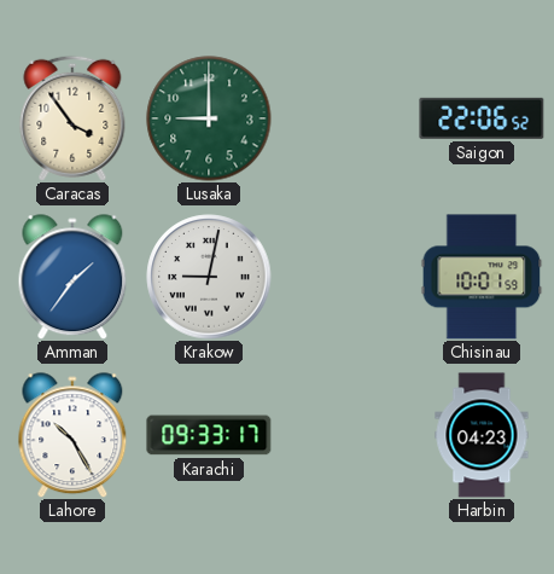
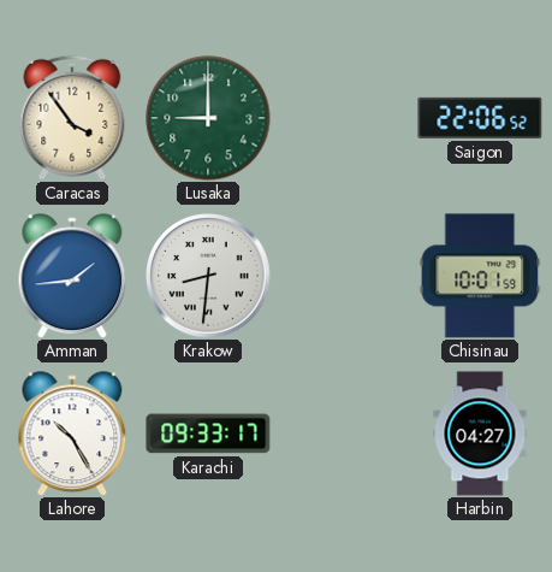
Amman: 1:36 -> 1:44
Krakow: 9:02 -> 8:31
Harbin: 04:23 -> 04:27
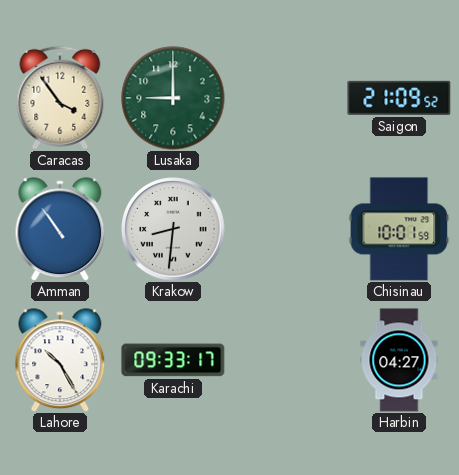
Saigon: 22:06 -> 21:09
Amman: 1:44 -> 10:54
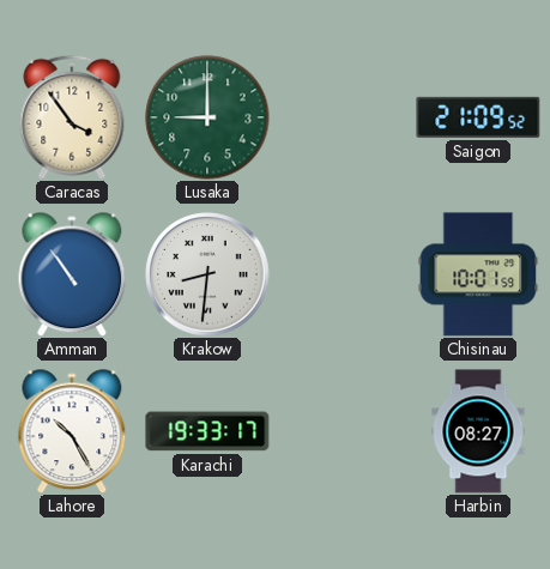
Karachi: 09:33 -> 19:33
Harbin: 04:27 -> 08:27
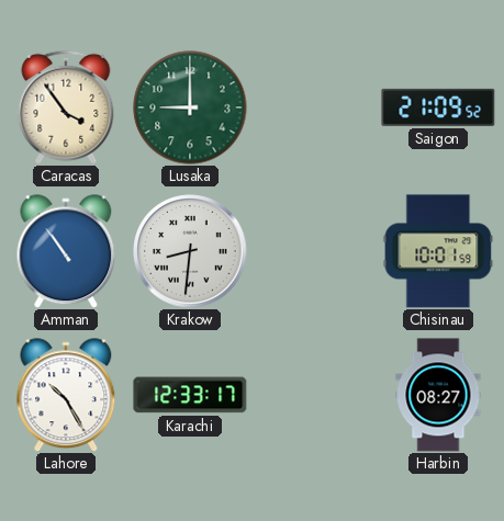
Karachi: 19:33 -> 12:33
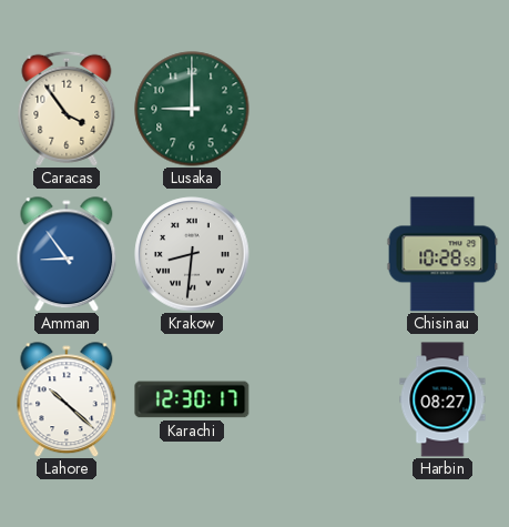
Saigon: 21:09 -> none
Amman: 10:54 -> 8:54
Chisinau: 10:01 -> 10:28
Lahore: 10:25 -> 10:22
Karachi: 12:33 -> 12:30
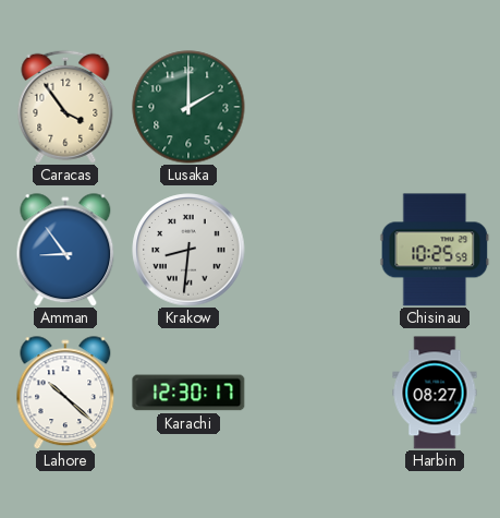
Lusaka: 9:00 -> 2:00
Chisinau: 10:28 -> 10:25
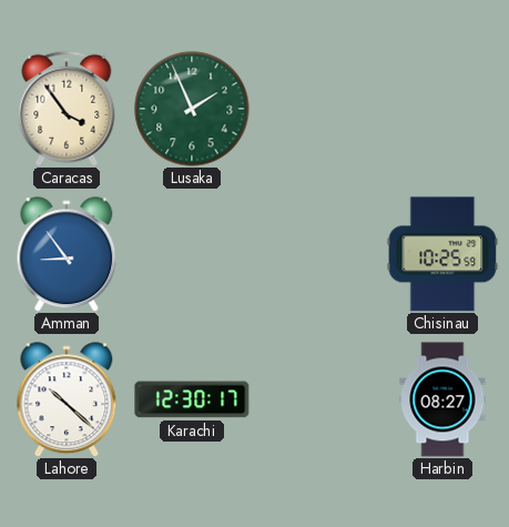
Lusaka: 2:00 -> 1:56
Krakow: 8:31 -> none
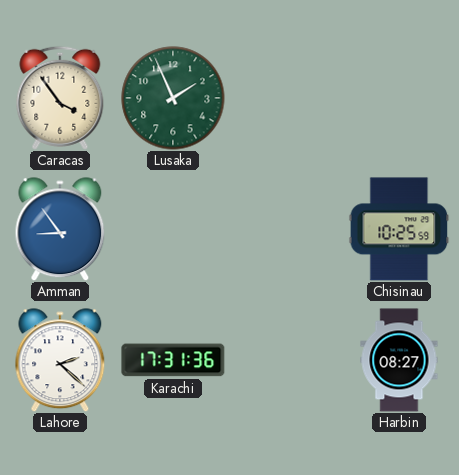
Lahore: 10:22 -> 2:22
Karachi: 12:30 -> 17:31
